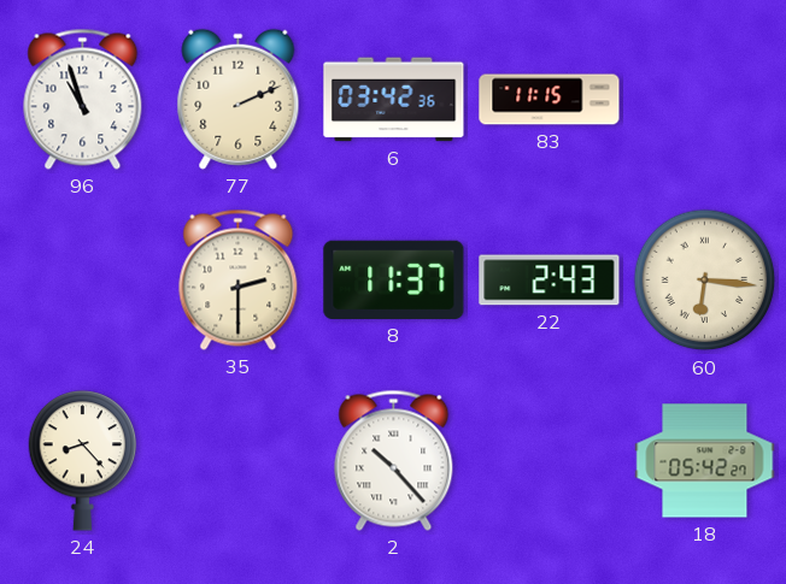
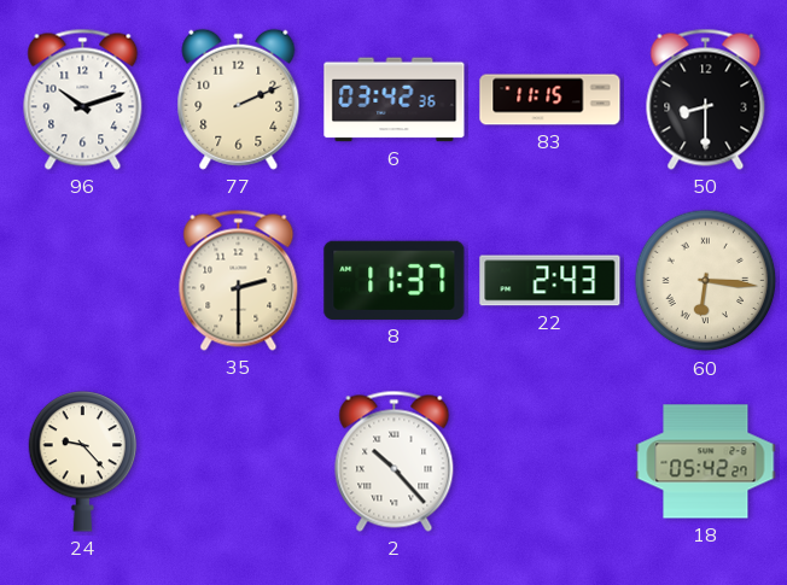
96: 10:57 -> 10:12
50: none -> 8:30
24: 8:23 -> 9:23
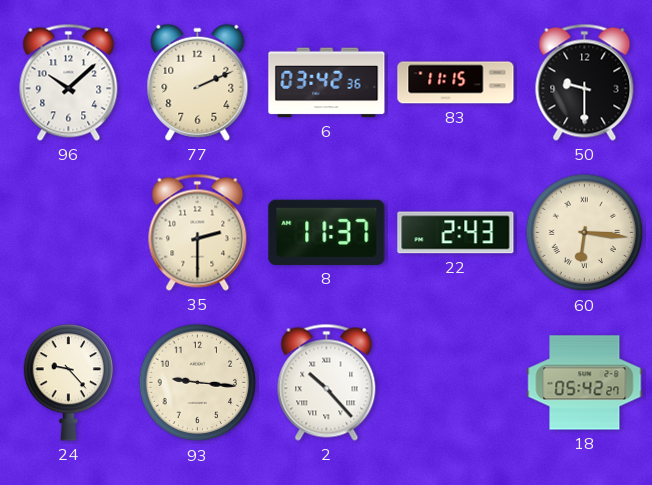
96: 10:12 -> 10:08
50: 8:30 -> 9:30
93: none -> 9:16
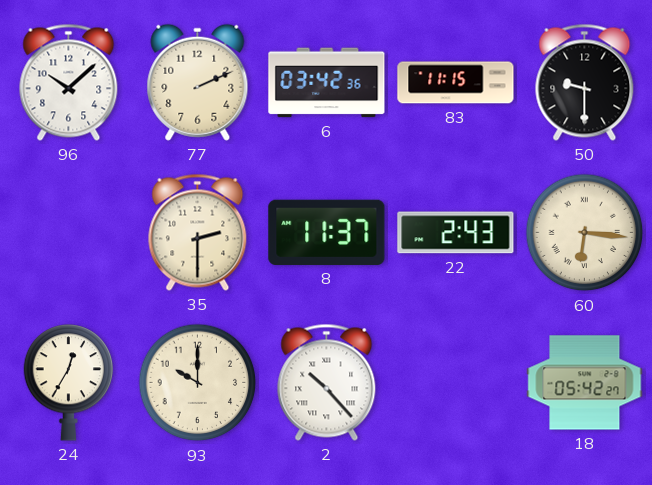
24: 9:23 -> 12:35
93: 9:16 -> 10:00
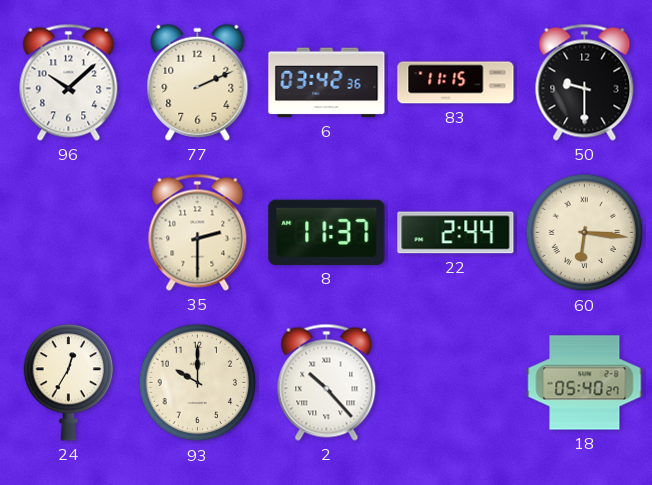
22: 2:43 -> 2:44
18: 05:42 -> 05:40
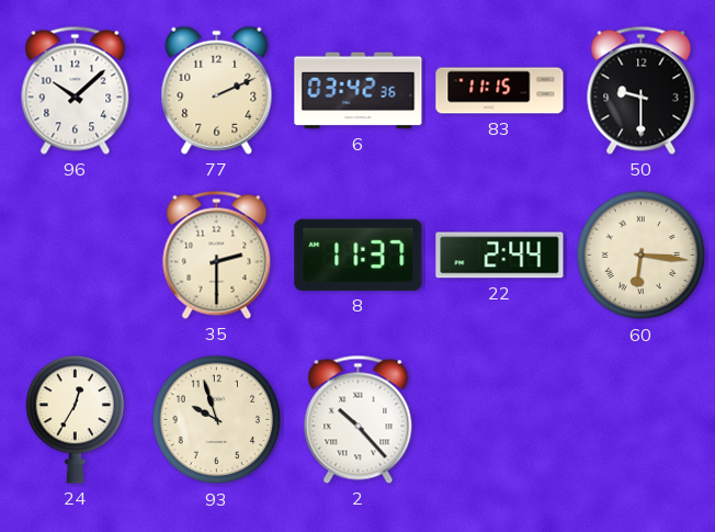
93: 10:00 -> 9:57
18: 05:40 -> none
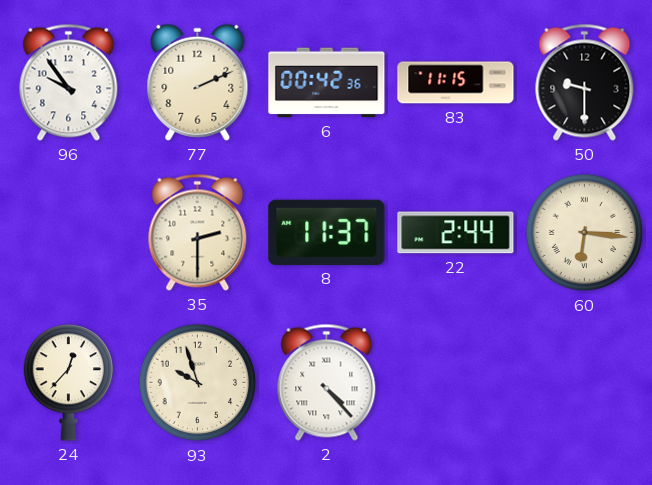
96: 10:08 -> 9:54
6: 03:42 -> 00:42
24: 12:35 -> 12:37
2: 10:23 -> 4:23
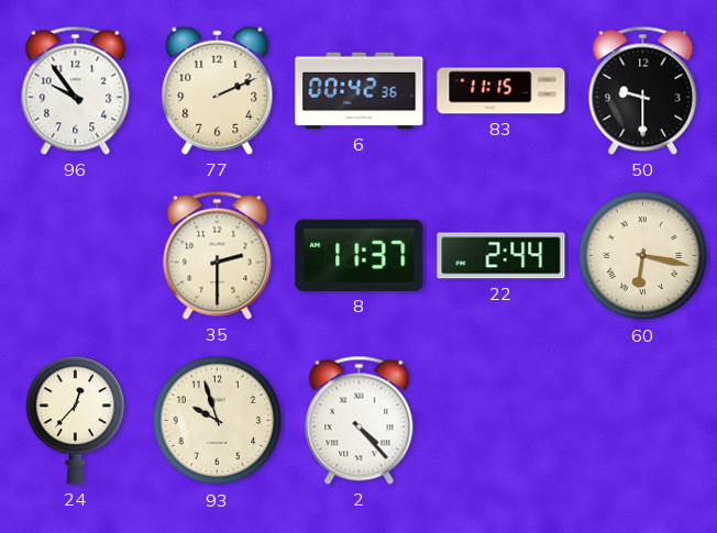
60: 6:16 -> 6:17
